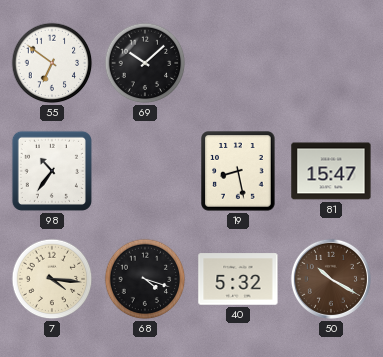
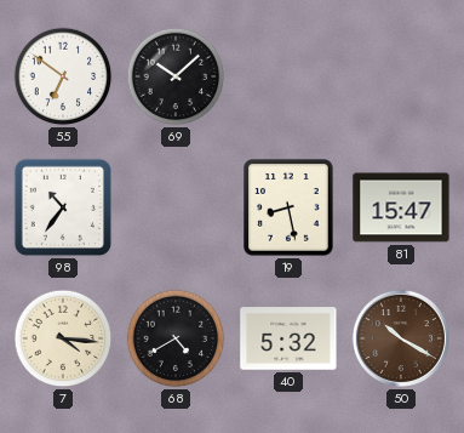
68: 4:18 -> 4:40
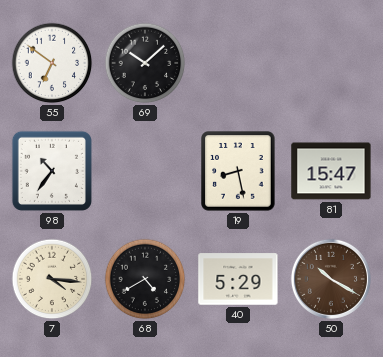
40: 5:32 -> 5:29
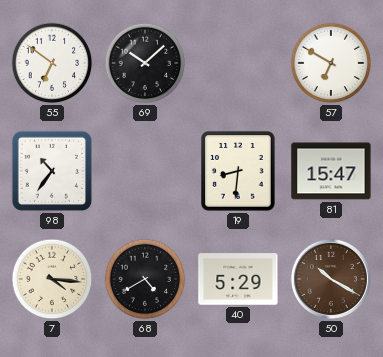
57: none -> 6:50
19: 8:28 -> 8:31
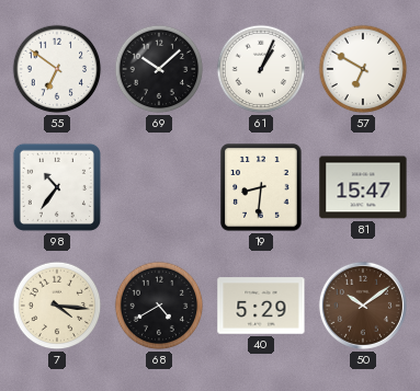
61: none -> 1:04
50: 10:20 -> 10:09
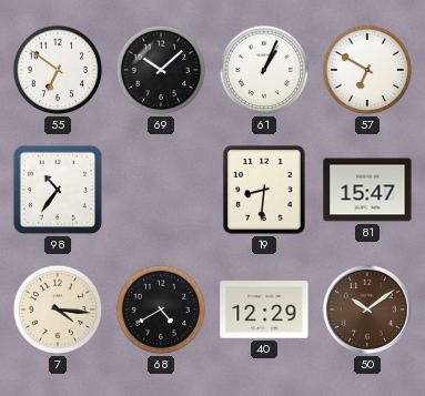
40: 5:29 -> 12:29
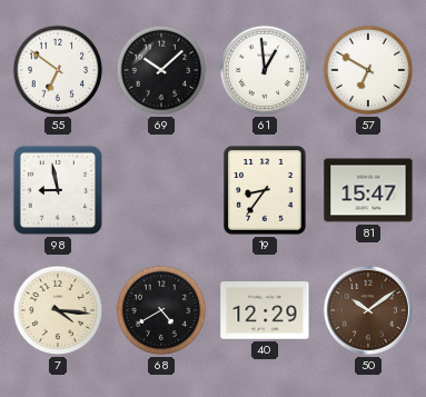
61: 1:04 -> 12:59
98: 10:36 -> 8:58
19: 8:31 -> 8:36
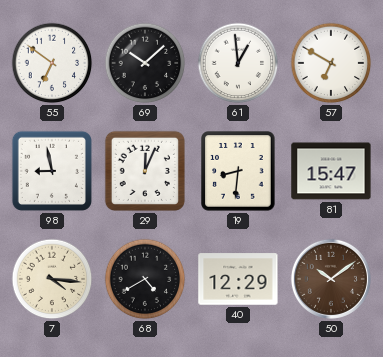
29: none -> 12:04
19: 8:36 -> 8:31
